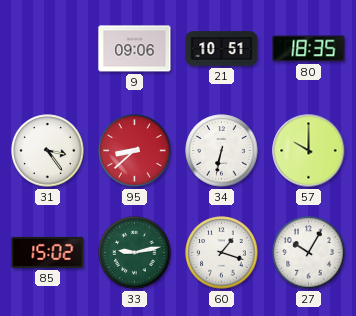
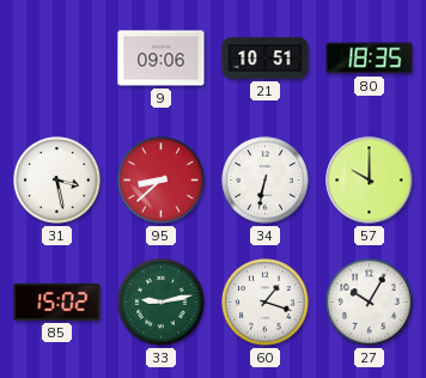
31: 3:24 -> 3:28
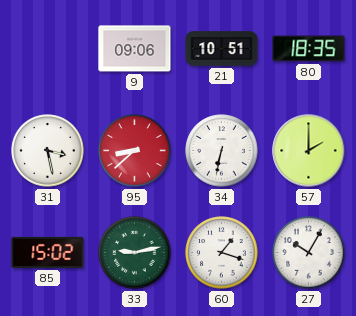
57: 10:00 -> 2:00
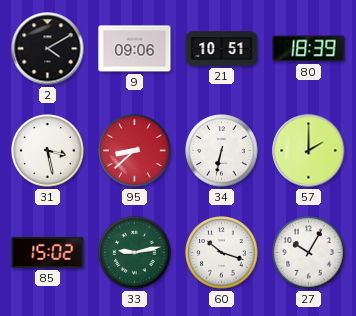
2: none -> 4:10
80: 18:35 -> 18:39
60: 1:18 -> 10:18
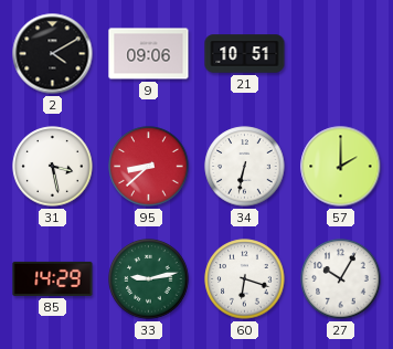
80: 18:39 -> none
85: 15:02 -> 14:29
60: 10:18 -> 6:18
